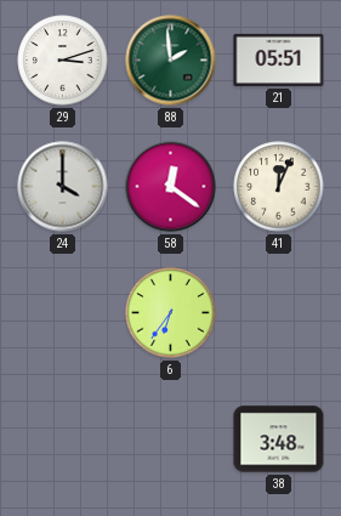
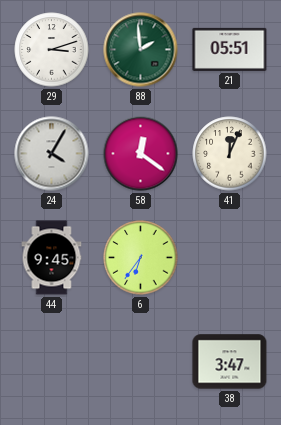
24: 4:00 -> 4:05
44: none -> 9:45
38: 3:48 -> 3:47
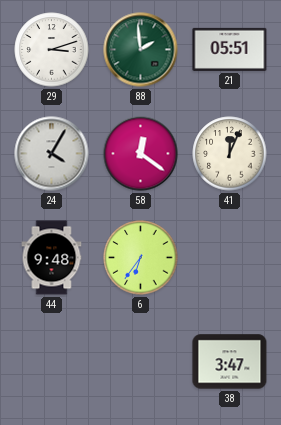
44: 9:45 -> 9:48
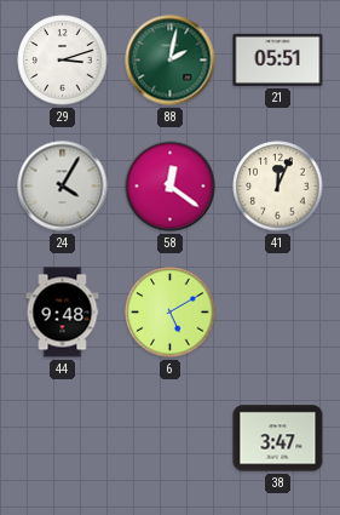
88: 1:59 -> 2:02
6: 6:36 -> 5:10
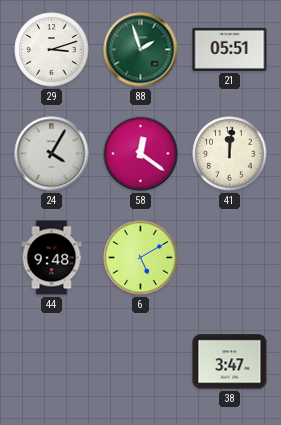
88: 2:02 -> 1:57
41: 12:04 -> 12:01
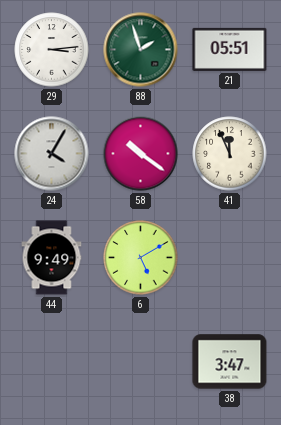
29: 3:12 -> 3:14
58: 12:21 -> 10:21
41: 12:01 -> 11:56
44: 9:48 -> 9:49
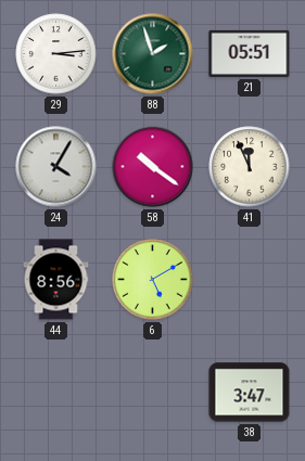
44: 9:49 -> 8:56
